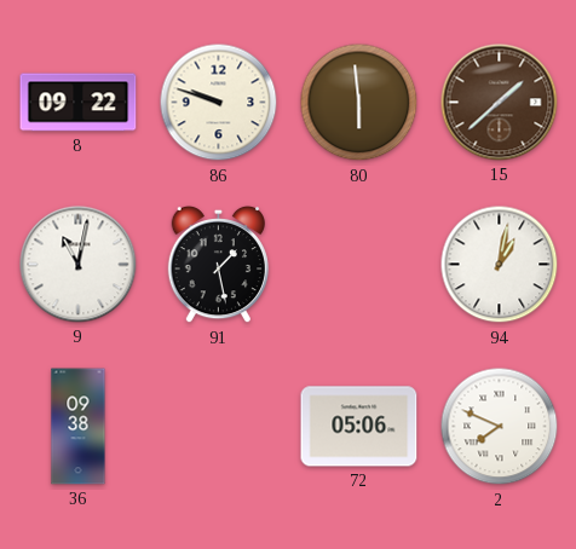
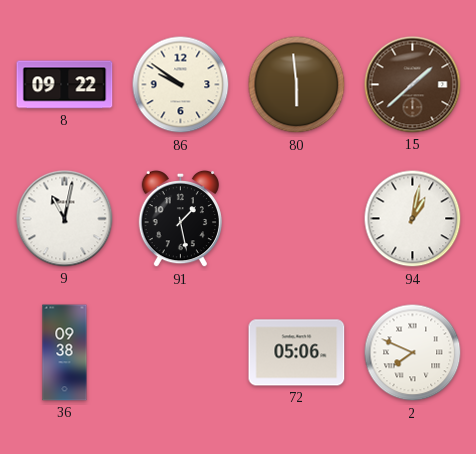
86: 9:48 -> 9:51
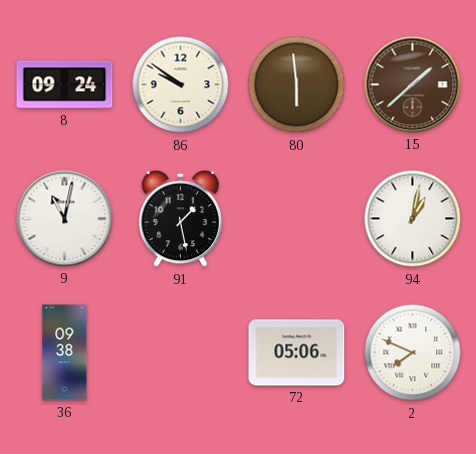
8: 09:22 -> 09:24
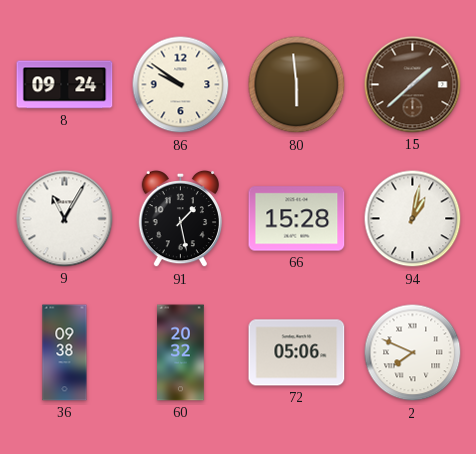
9: 11:02 -> 11:05
66: none -> 15:28
60: none -> 20:32
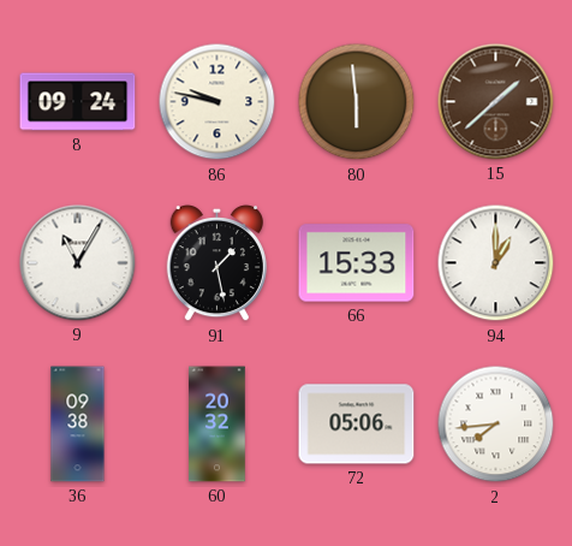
86: 9:51 -> 9:47
66: 15:28 -> 15:33
94: 1:02 -> 1:00
2: 7:49 -> 7:44
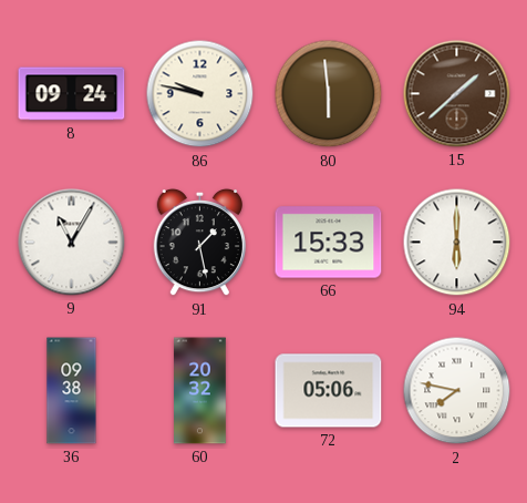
94: 1:00 -> 6:00
2: 7:44 -> 7:47
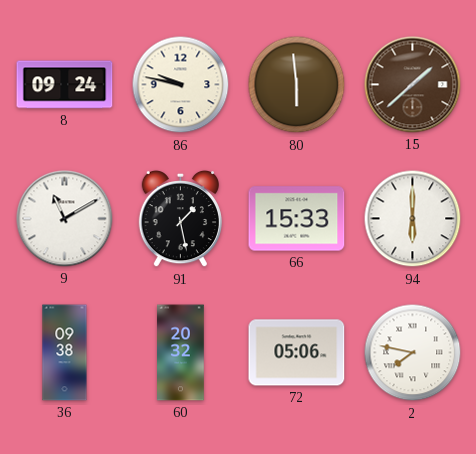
9: 11:05 -> 11:10
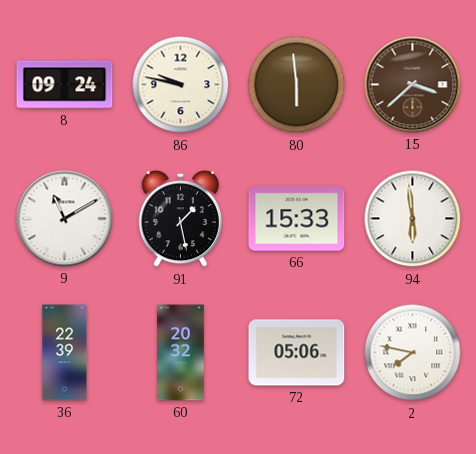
15: 1:38 -> 3:38
94: 6:00 -> 5:59
36: 09:38 -> 22:39
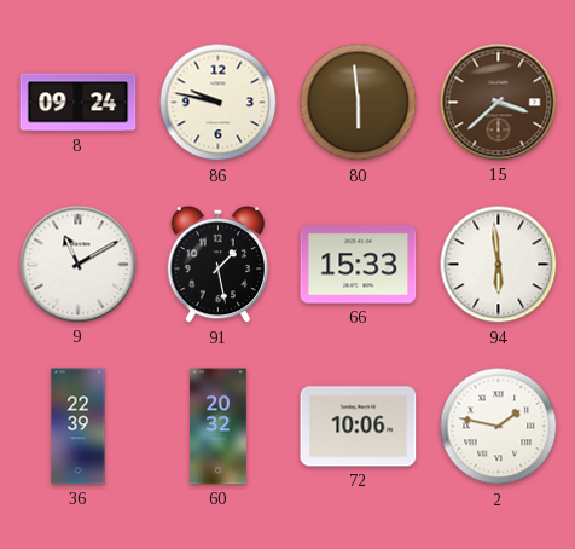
72: 05:06 -> 10:06
2: 7:47 -> 1:47
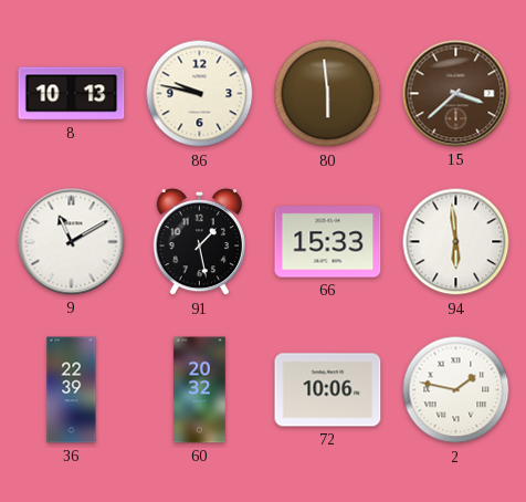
8: 09:24 -> 10:13
